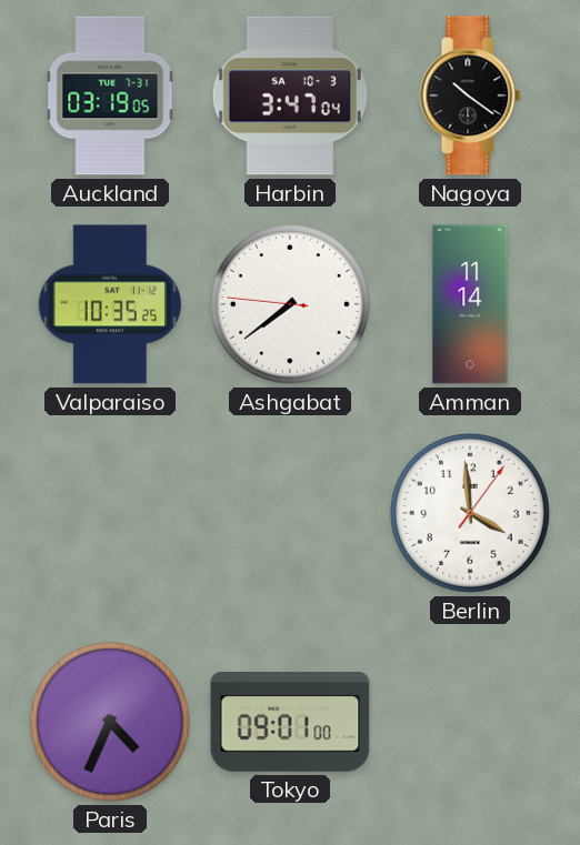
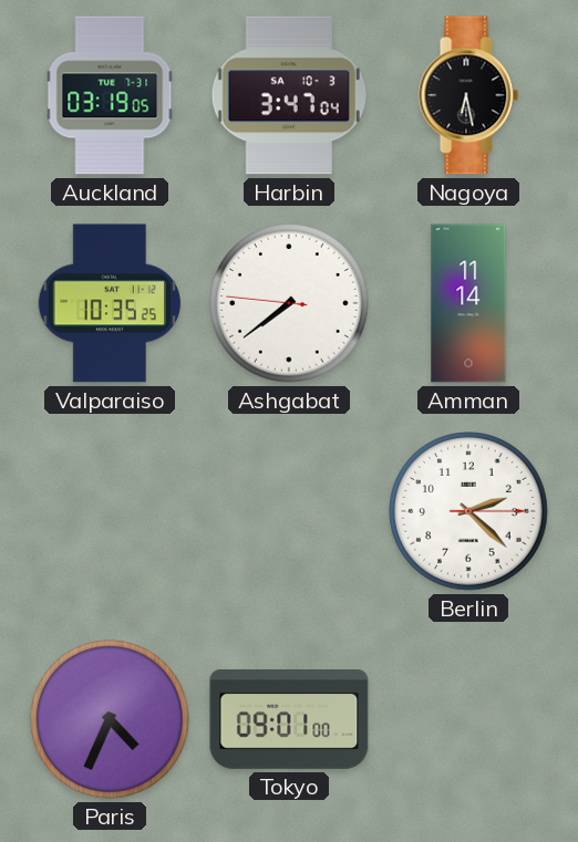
Nagoya: 10:21 -> 6:28
Berlin: 3:59 -> 2:22
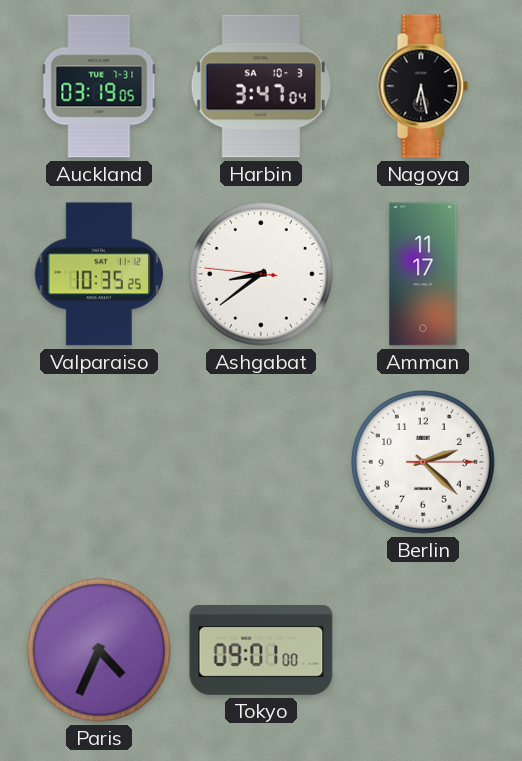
Ashgabat: 7:38 -> 8:38
Amman: 11:14 -> 11:17
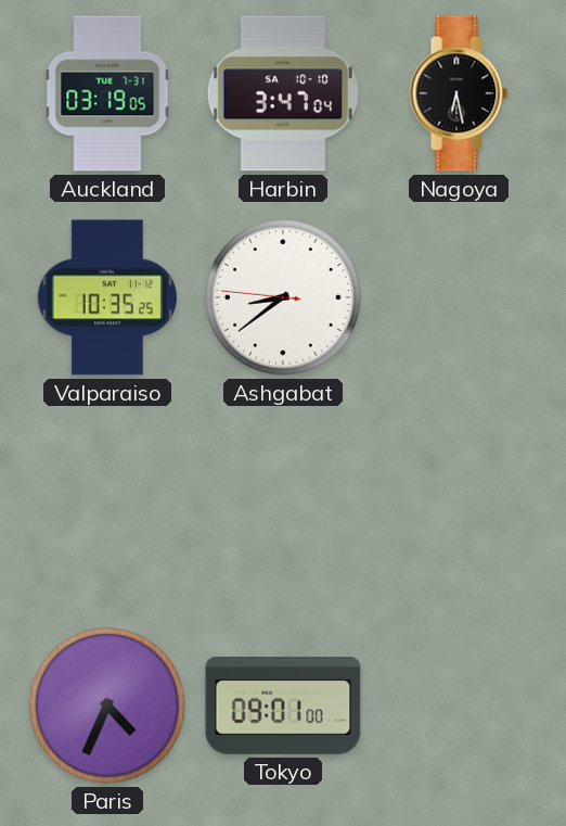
Harbin date: SA 10-3 -> SA 10-10
Amman: 11:17 -> none
Berlin: 2:22 -> none
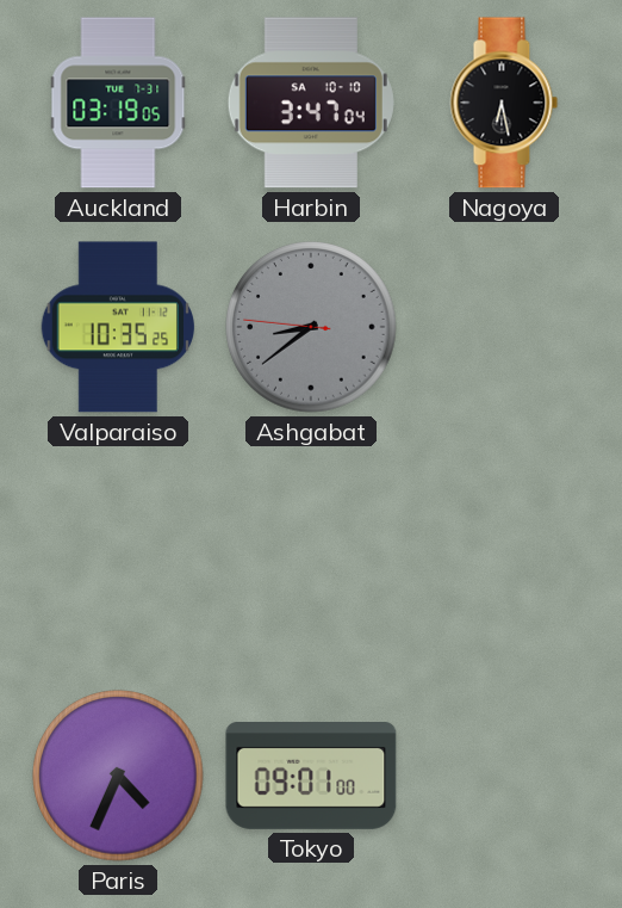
Ashgabat dial: white -> grey
